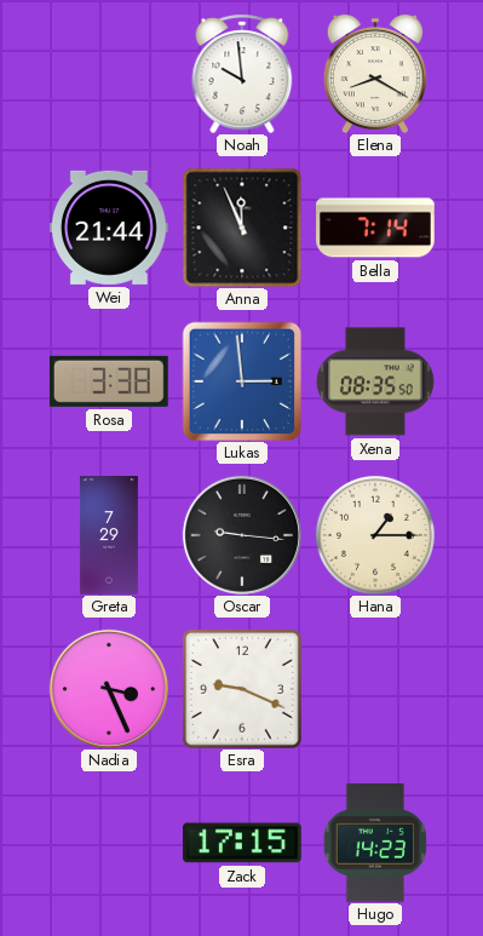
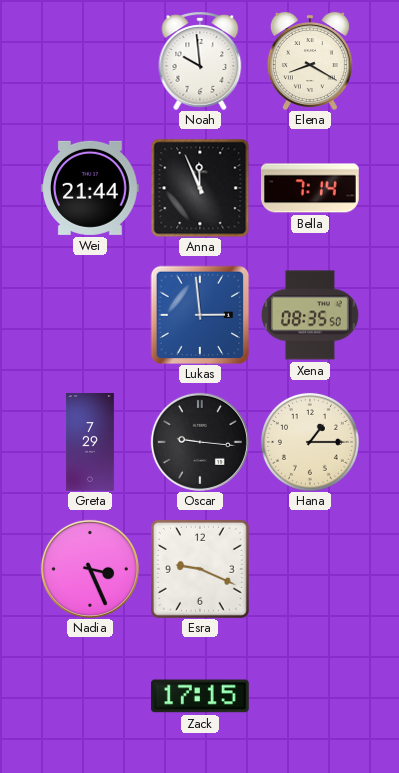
Rosa: 3:38 -> none
Hugo: 14:23 -> none
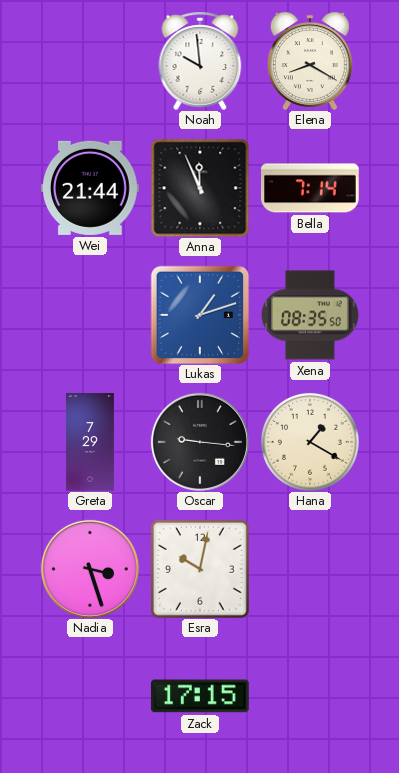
Lukas: 2:59 -> 1:12
Hana: 1:15 -> 1:20
Nadia: 3:26 -> 3:27
Esra: 9:19 -> 10:02
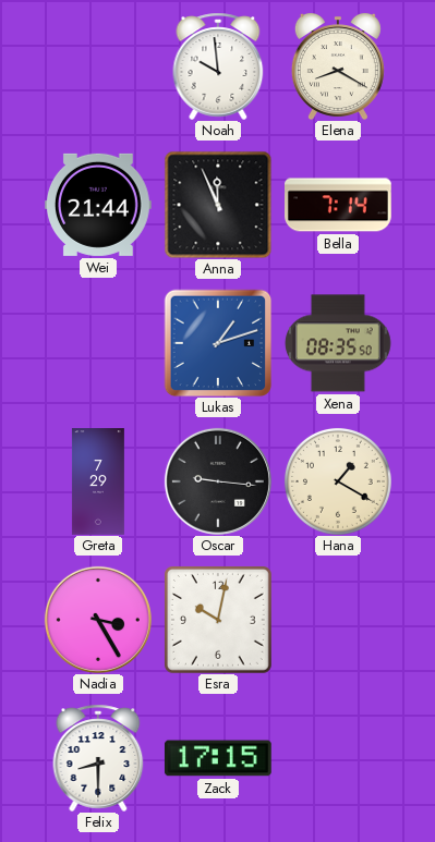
Nadia: 3:27 -> 3:25
Felix: none -> 8:30
